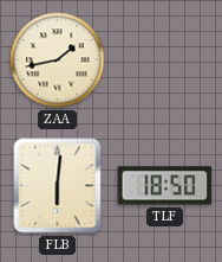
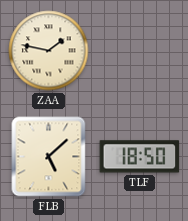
ZAA: 1:43 -> 1:47
FLB: 6:01 -> 5:08
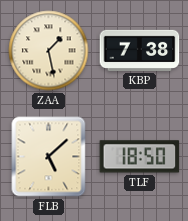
ZAA: 1:47 -> 1:28
KBP: none -> 7:38
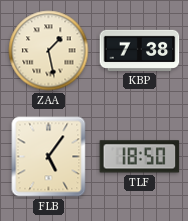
FLB: 5:08 -> 5:06
